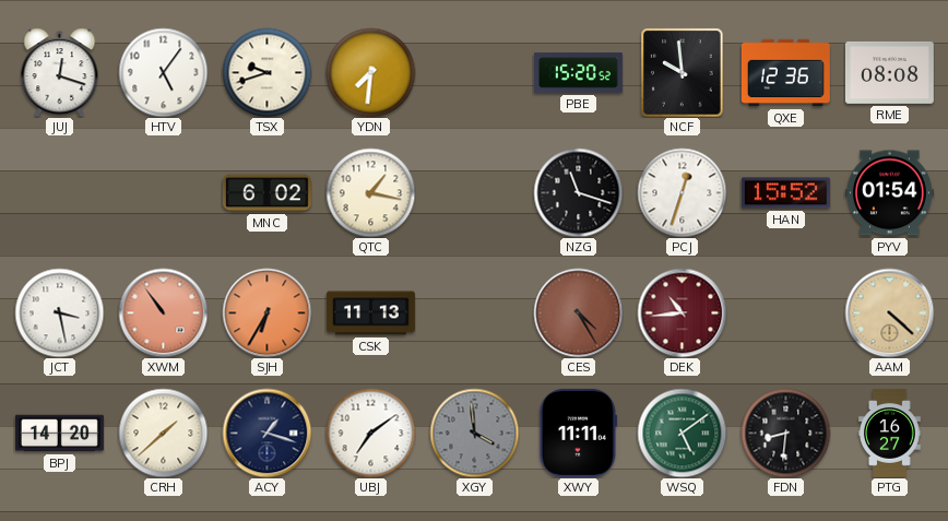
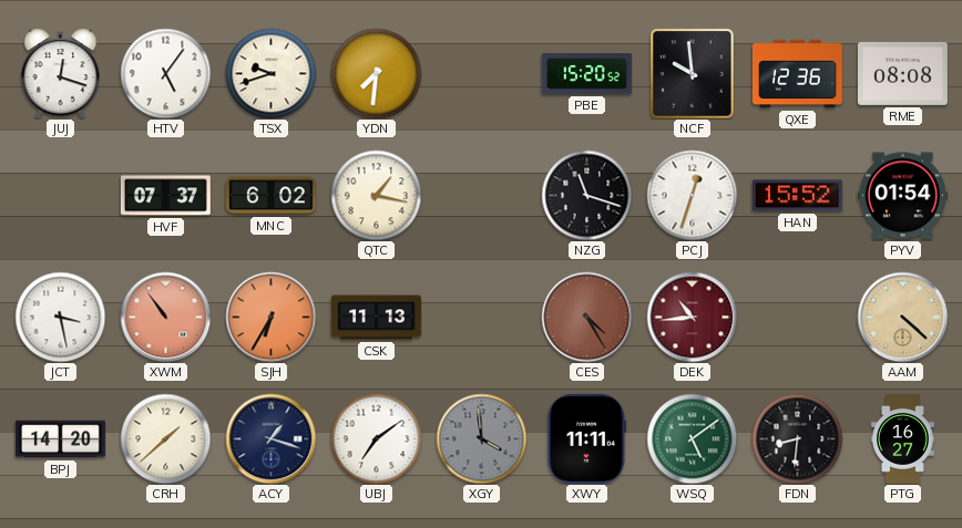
HVF: none -> 07:37
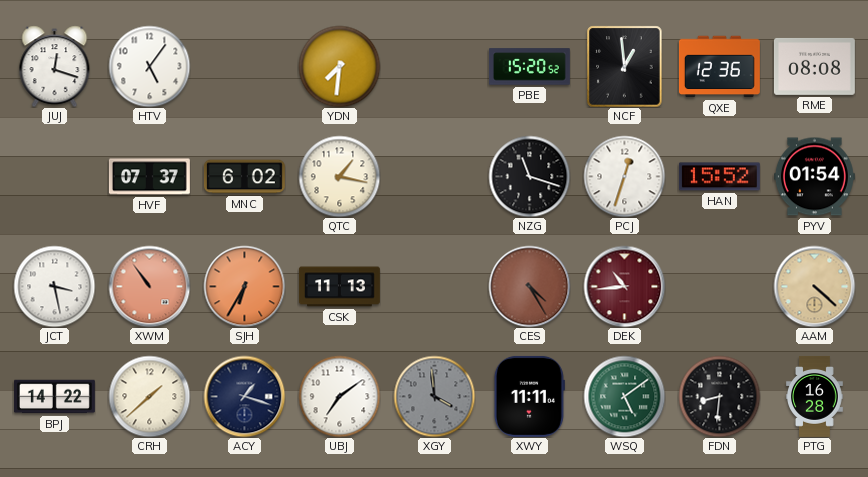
TSX: 9:42 -> none
NCF: 9:59 -> 12:59
BPJ: 14:20 -> 14:22
PTG: 16:27 -> 16:28
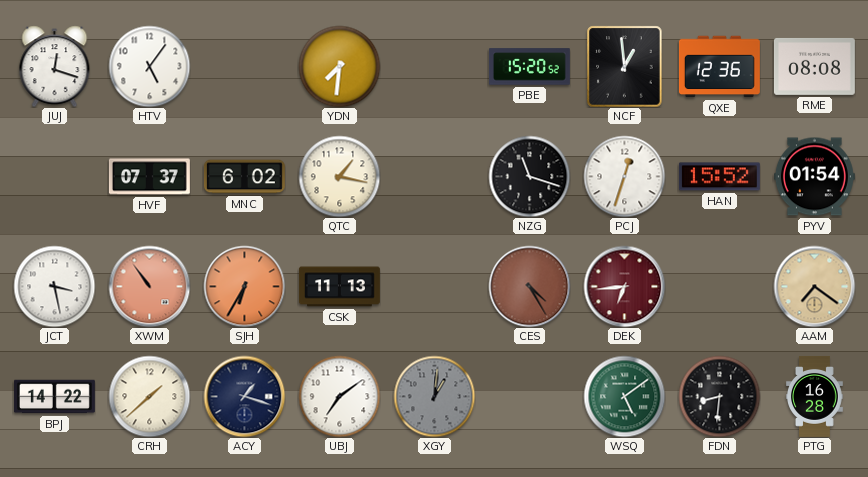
DEK: 10:44 -> 6:44
AAM: 4:22 -> 7:21
XGY: 3:59 -> 1:01
XWY: 11:11 -> none
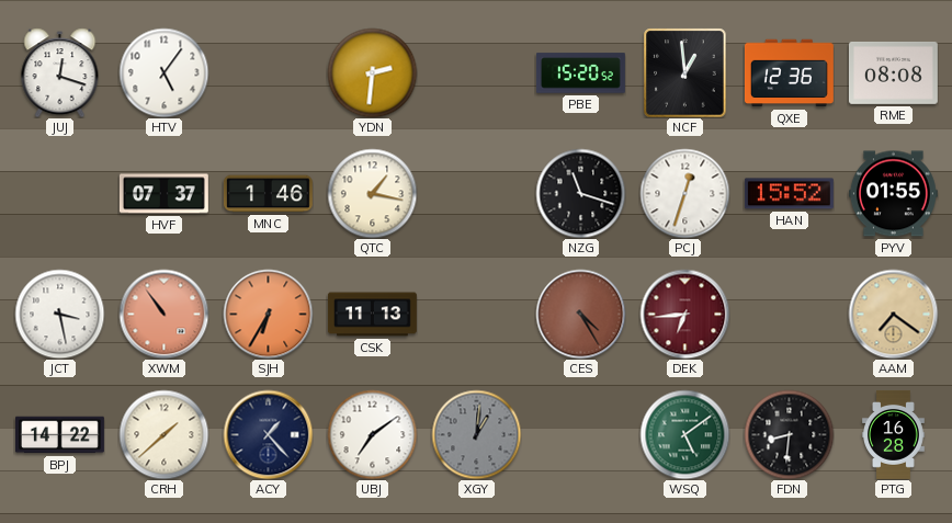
YDN: 7:31 -> 2:31
MNC: 6:02 -> 1:46
PYV: 01:54 -> 01:55
ACY: 1:18 -> 1:23
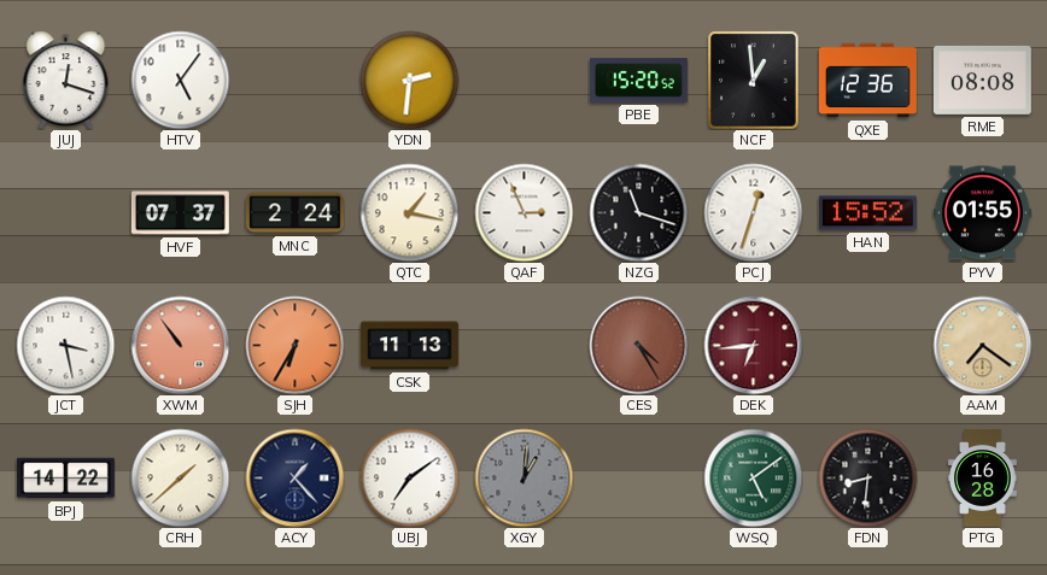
MNC: 1:46 -> 2:24
QAF: none -> 2:56
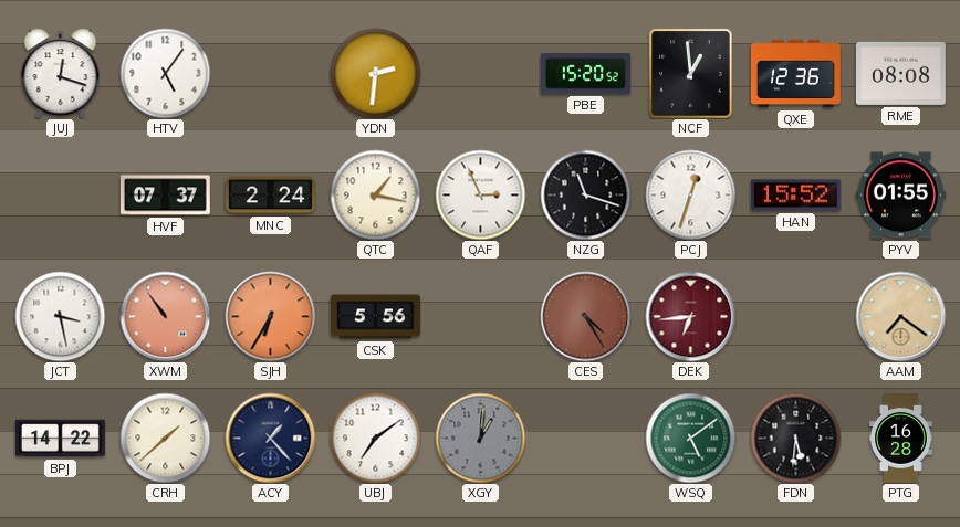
CSK: 11:13 -> 5:56
FDN: 8:31 -> 5:31
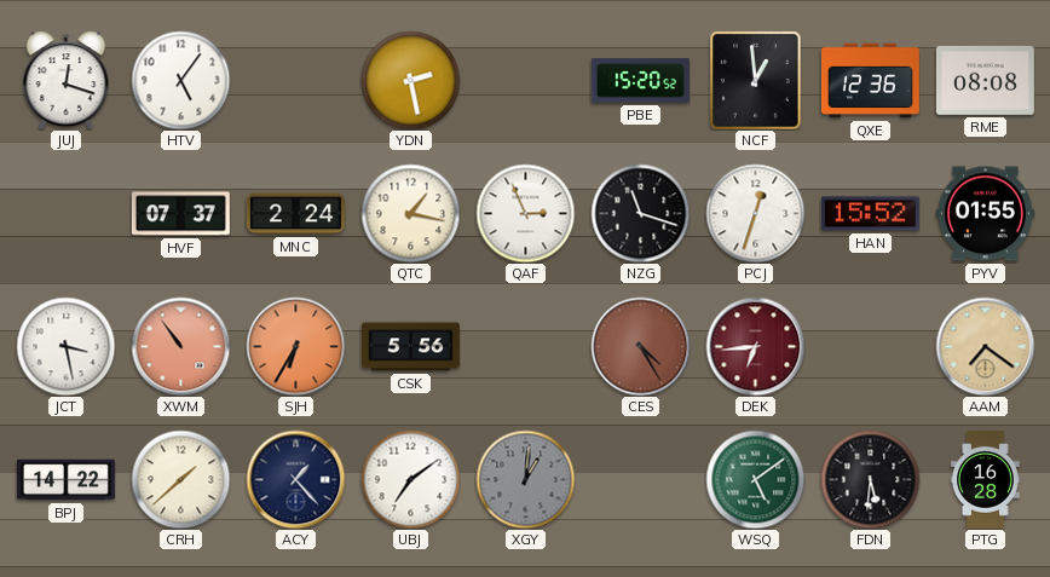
YDN: 2:31 -> 2:28
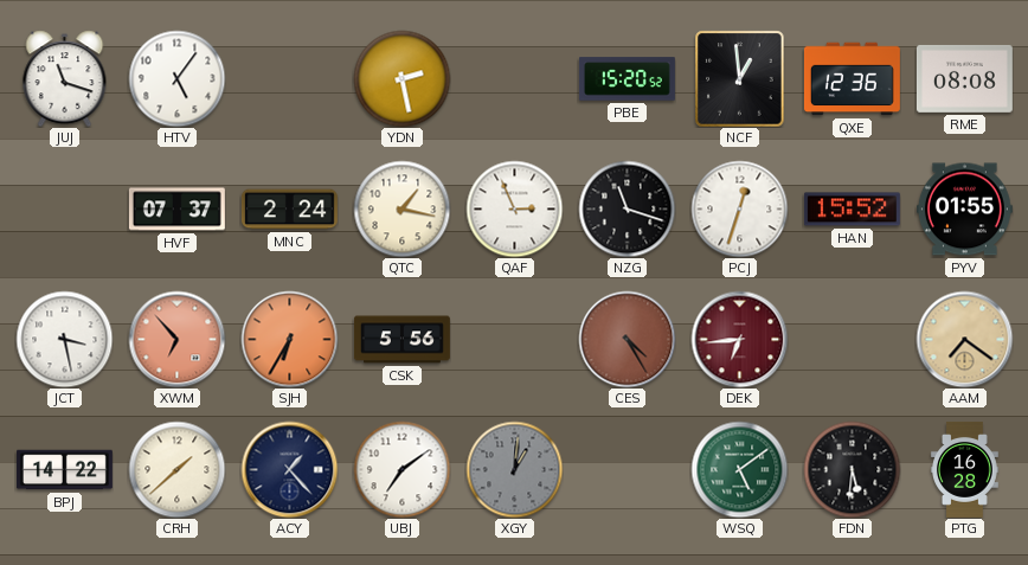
JUJ: 12:18 -> 11:18
XWM: 10:54 -> 6:53
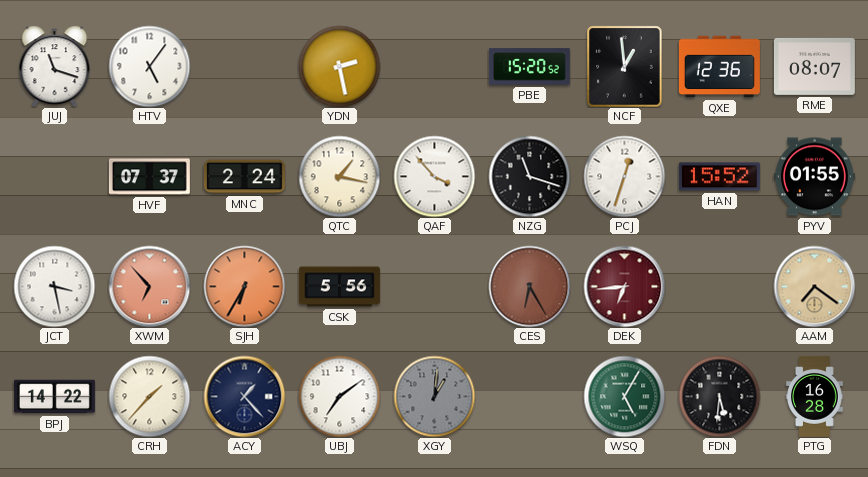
RME: 08:08 -> 08:07
QAF: 2:56 -> 3:53
CES: 4:25 -> 6:25
CRH: 1:38 -> 1:37
WSQ: 5:09 -> 5:05
